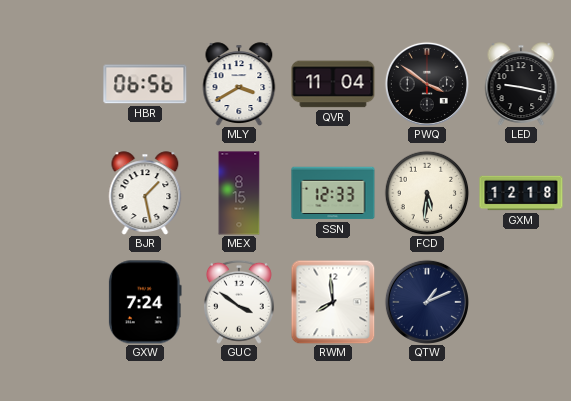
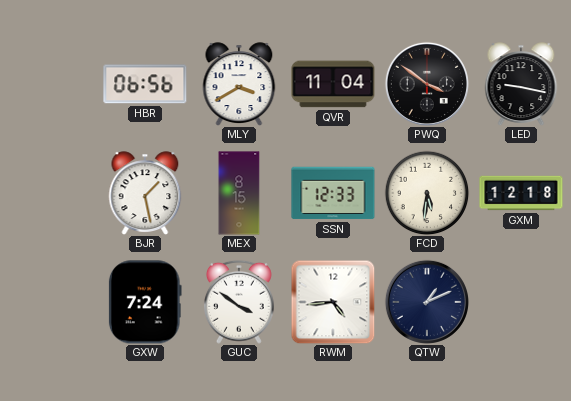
RWM: 7:59 -> 4:44
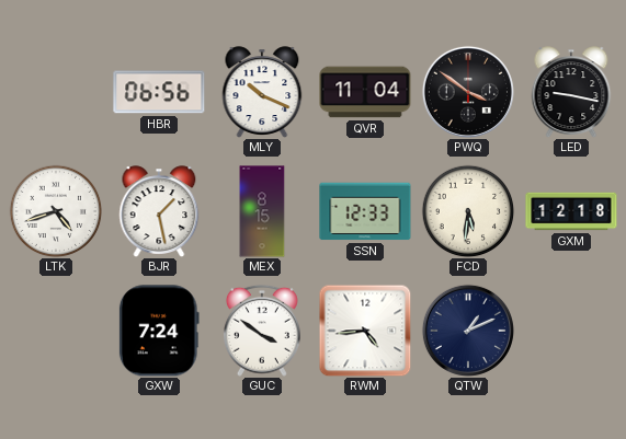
MLY: 3:40 -> 10:19
LTK: none -> 4:42
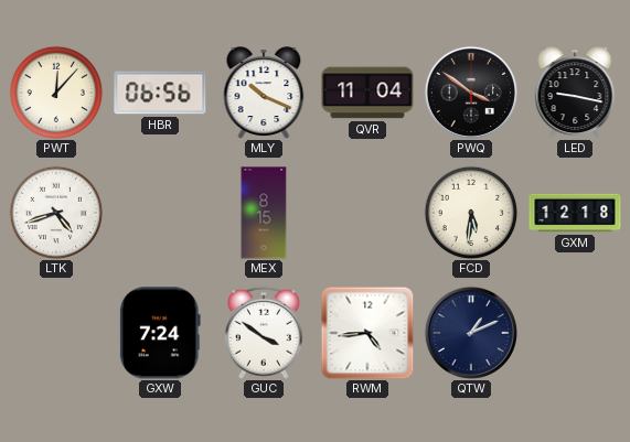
PWT: none -> 12:07
BJR: 1:28 -> none
SSN: 12:33 -> none
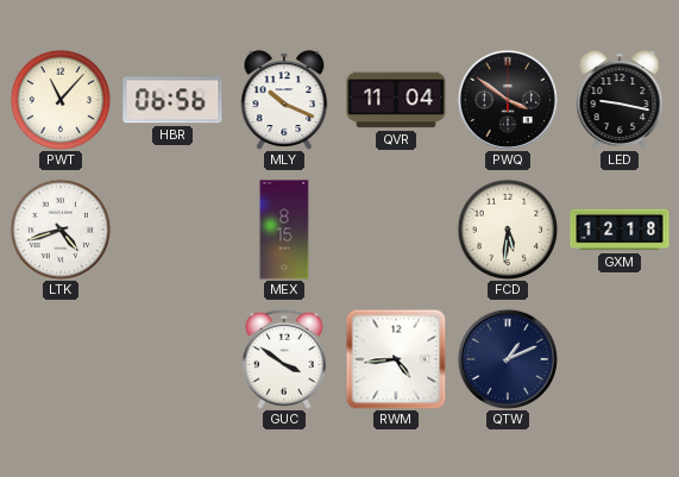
PWT: 12:07 -> 11:07
GXW: 7:24 -> none
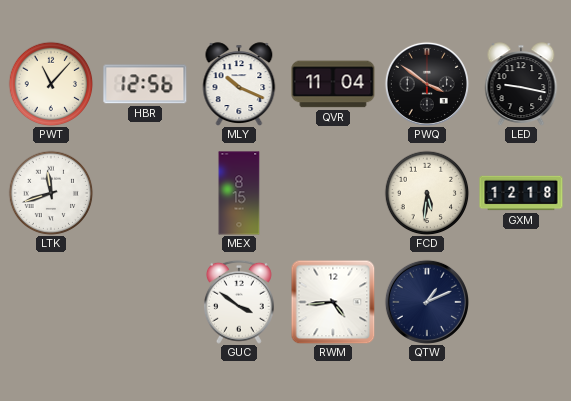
HBR: 06:56 -> 12:56
LTK: 4:42 -> 11:42
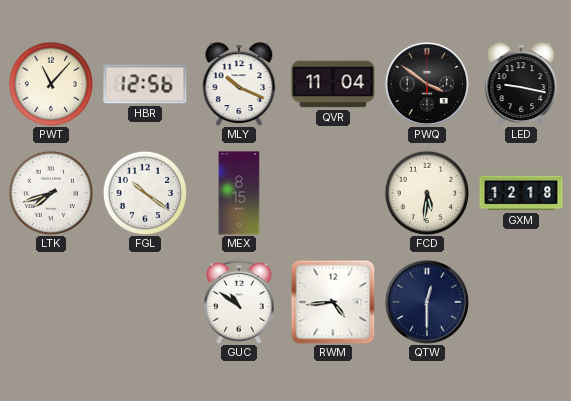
LTK: 11:42 -> 7:42
FGL: none -> 10:21
GUC: 3:51 -> 10:51
QTW: 1:11 -> 12:30
